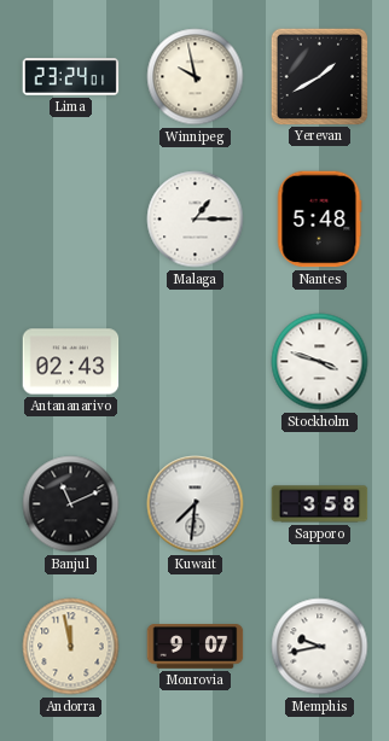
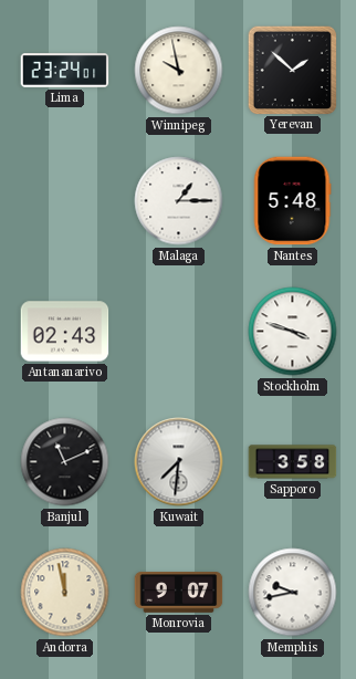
Yerevan: 1:40 -> 1:52
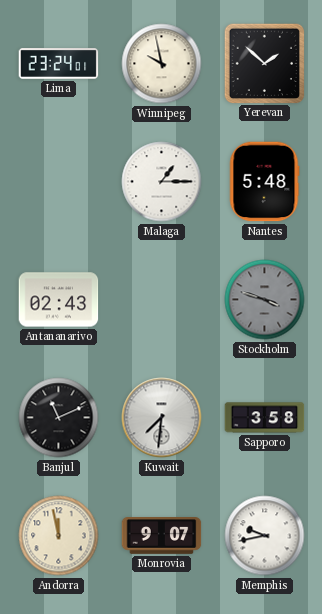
Stockholm dial: white -> grey
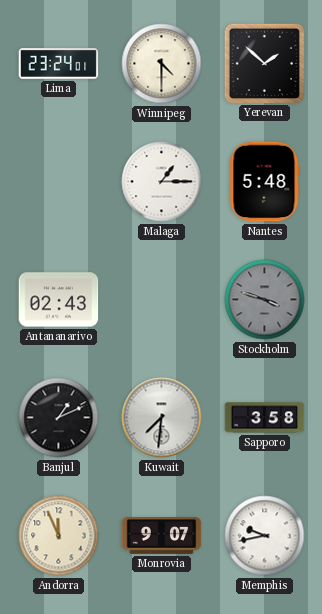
Winnipeg: 9:58 -> 4:30
Banjul: 11:11 -> 1:11
Andorra: 11:58 -> 11:56
